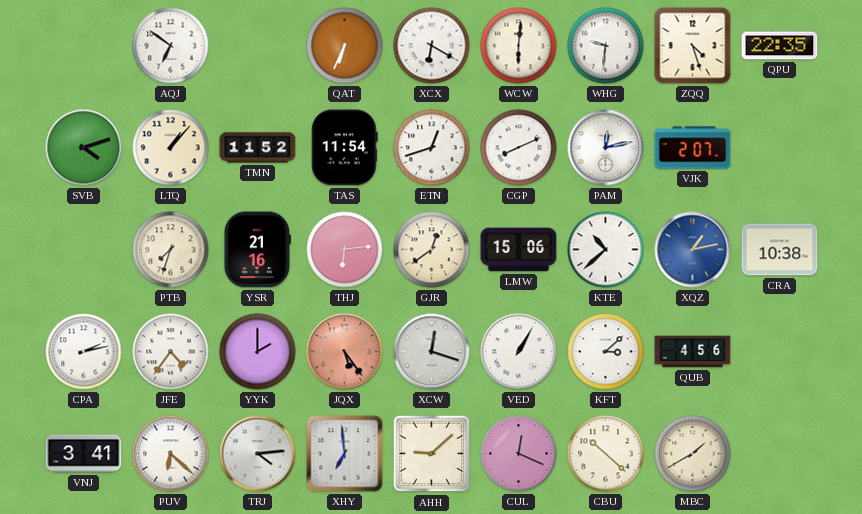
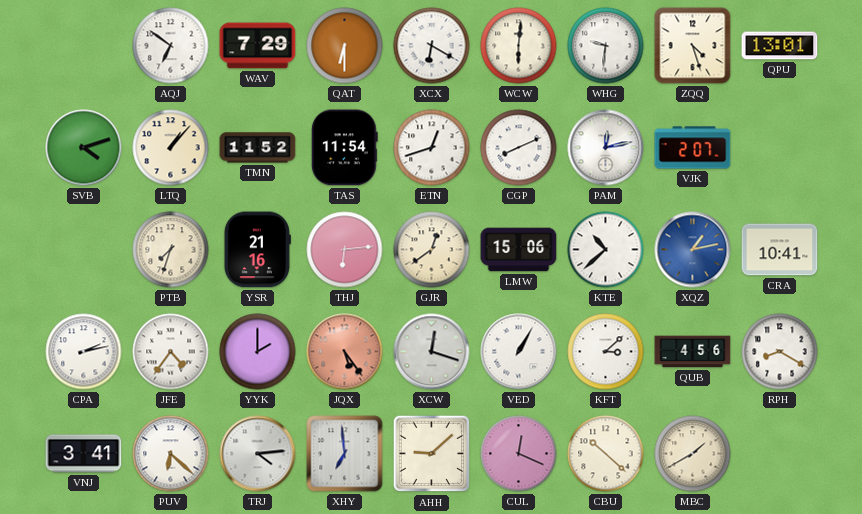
WAV: none -> 7:29
QAT: 6:34 -> 6:30
QPU: 22:35 -> 13:01
CRA: 10:38 -> 10:41
RPH: none -> 8:20
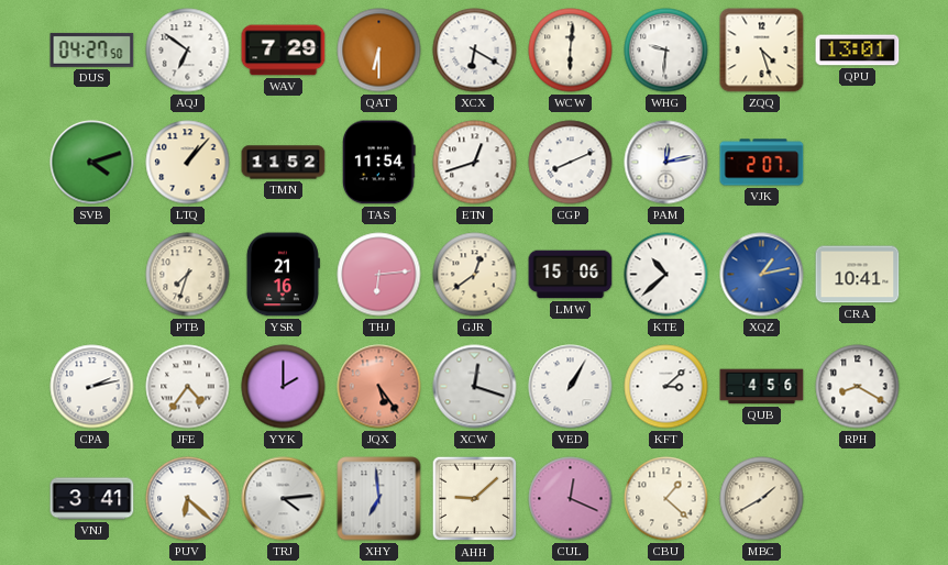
DUS: none -> 04:27
CBU: 10:22 -> 1:22
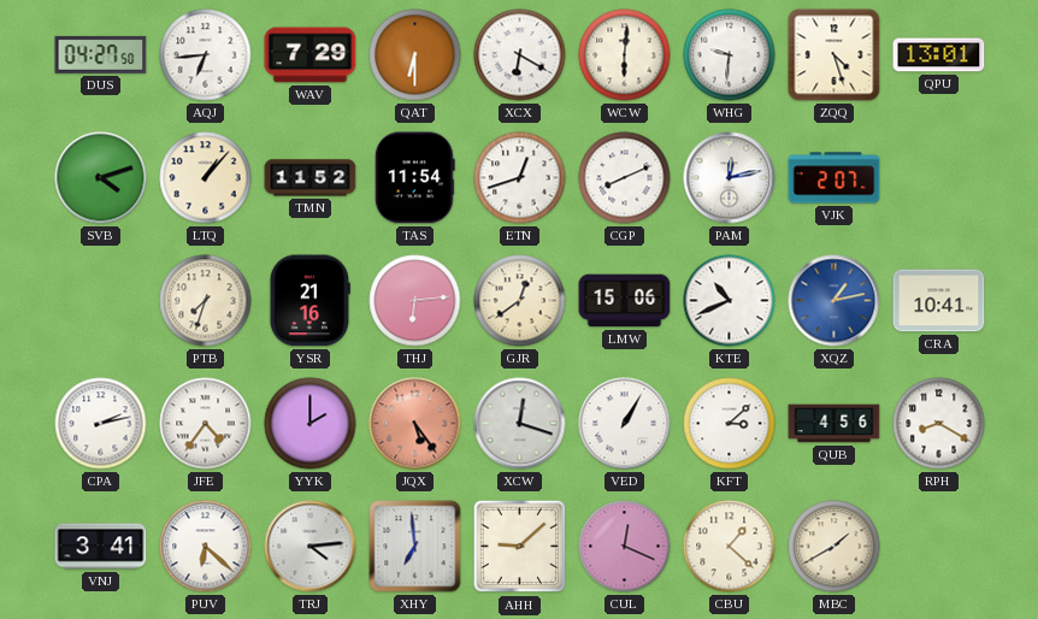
AQJ: 6:51 -> 6:44
KTE: 10:38 -> 10:41
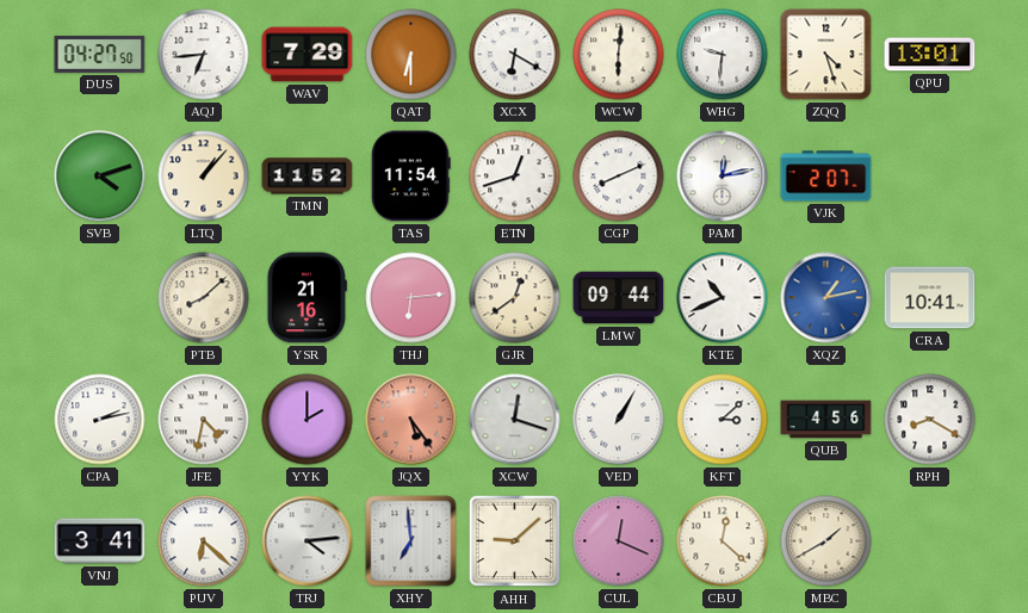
PTB: 7:33 -> 8:08
LMW: 15:06 -> 09:44
JFE: 4:36 -> 4:32
CBU: 1:22 -> 12:22
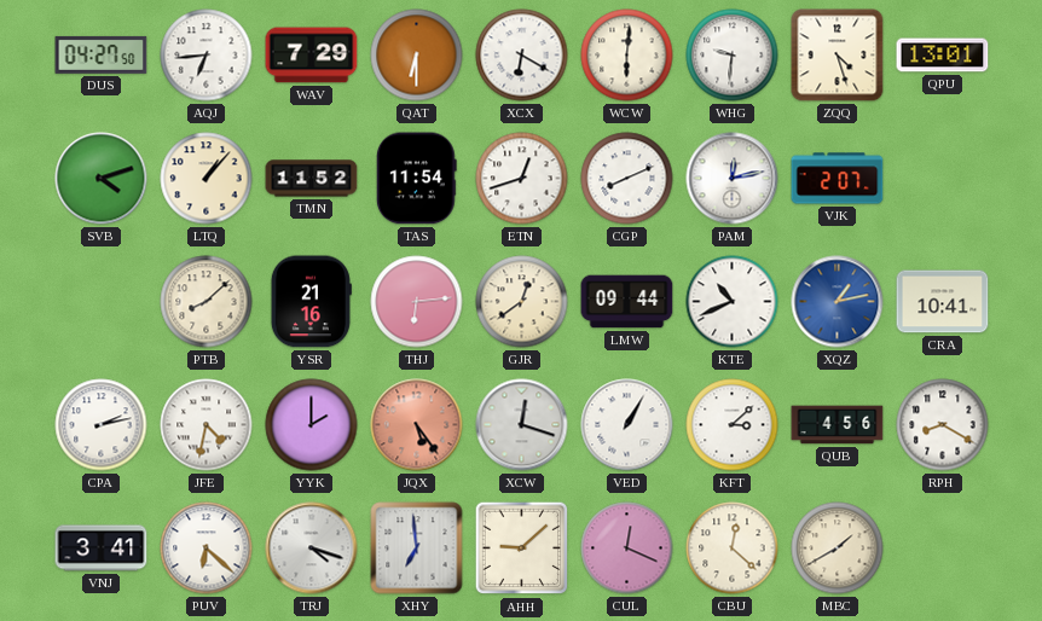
TRJ: 4:14 -> 4:18
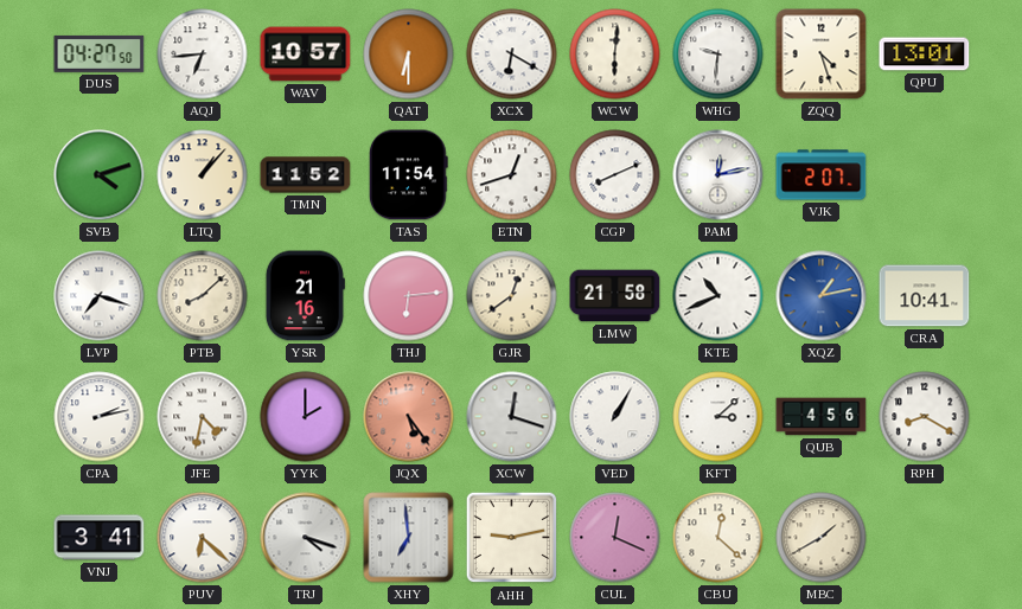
WAV: 7:29 -> 10:57
LVP: none -> 7:18
LMW: 09:44 -> 21:58
AHH: 9:08 -> 9:13
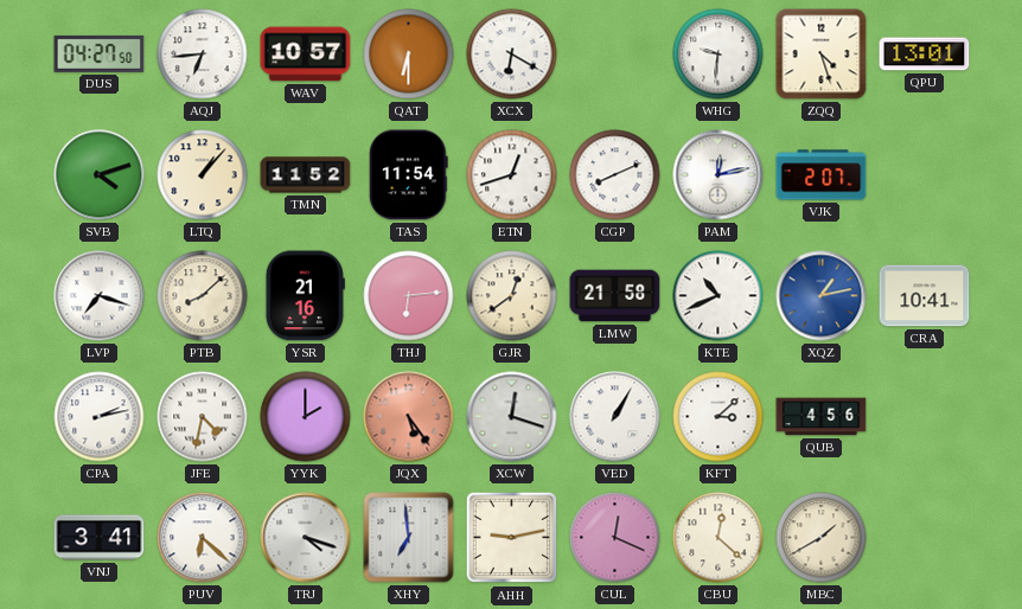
WCW: 6:01 -> none
RPH: 8:20 -> none
